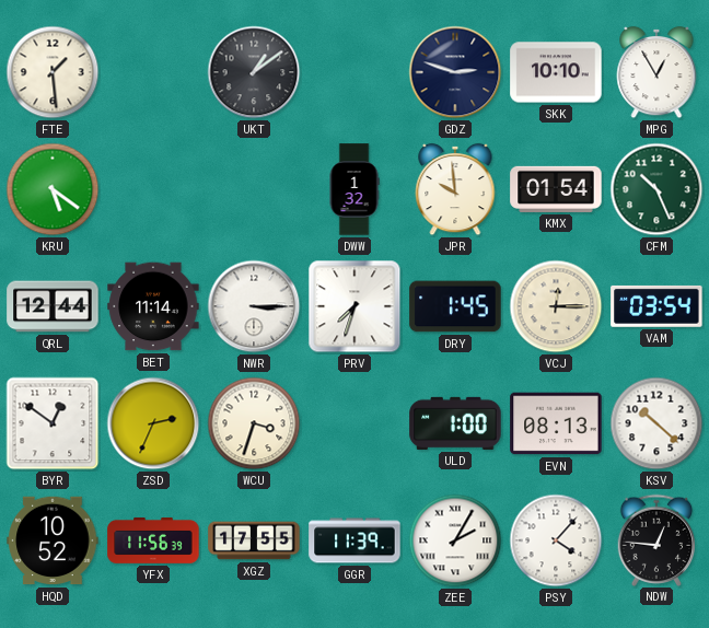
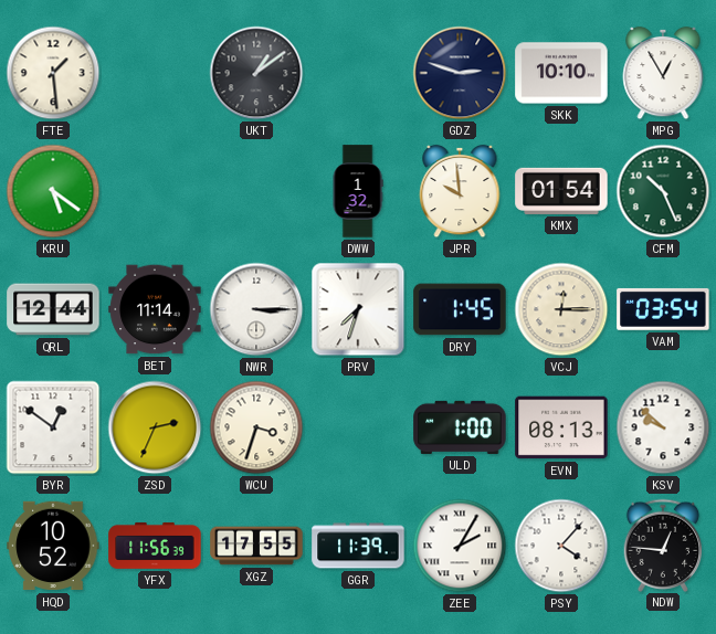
KSV: 10:22 -> 9:52
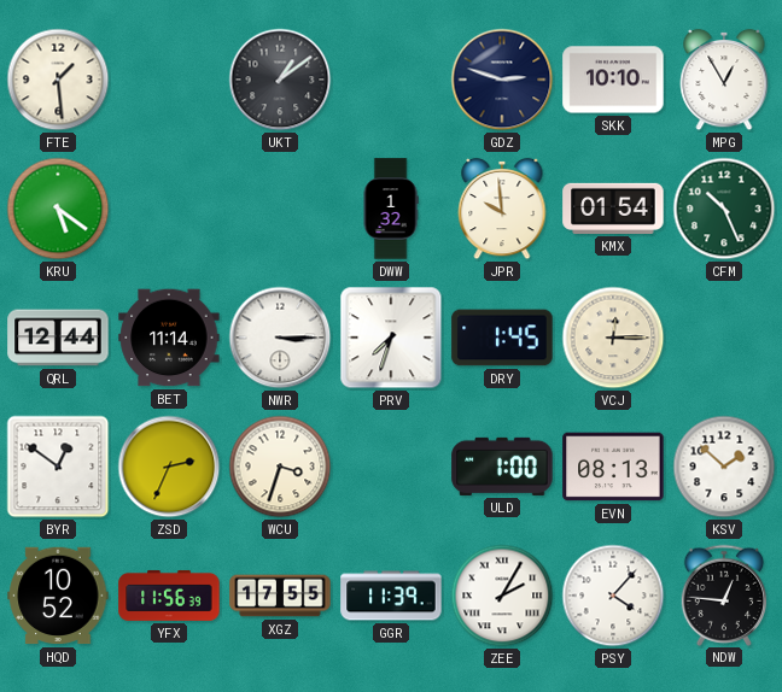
VAM: 03:54 -> none
KSV: 9:52 -> 1:52
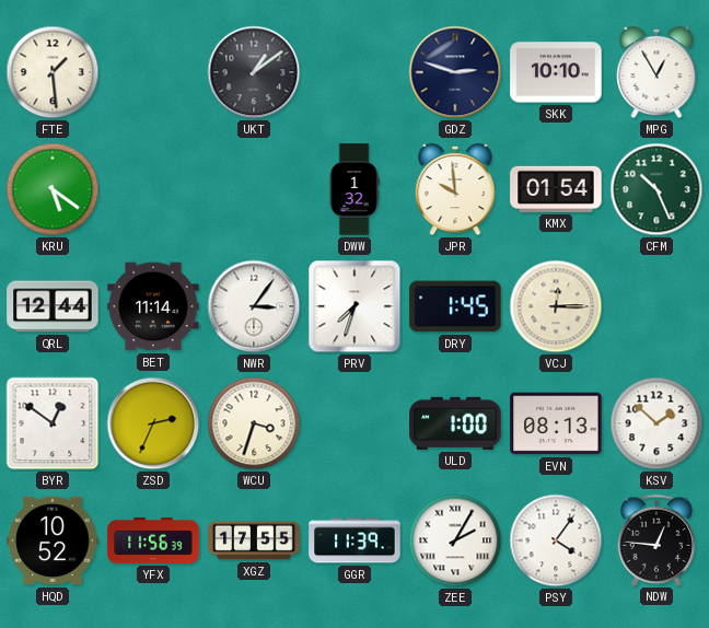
NWR: 3:15 -> 3:06
PSY: 4:07 -> 4:06
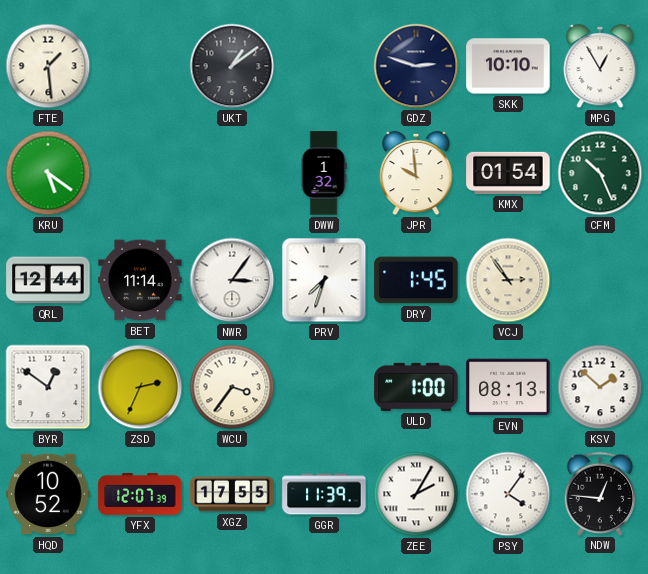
VCJ: 12:15 -> 2:54
WCU: 3:33 -> 3:36
YFX: 11:56 -> 12:07
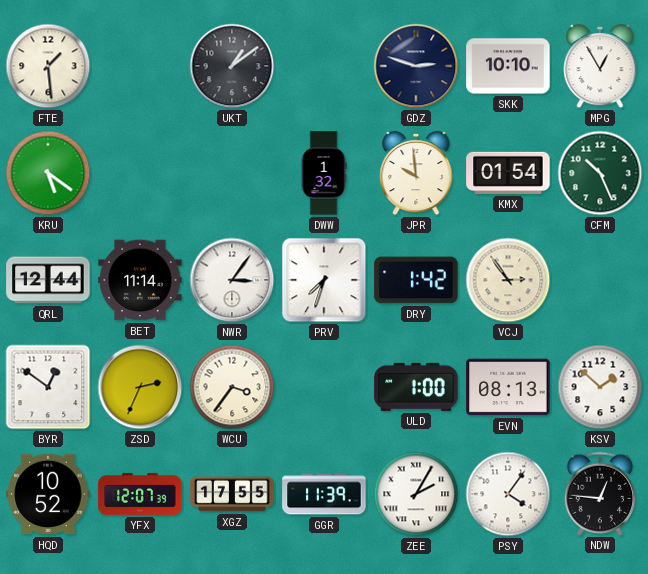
DRY: 1:45 -> 1:42
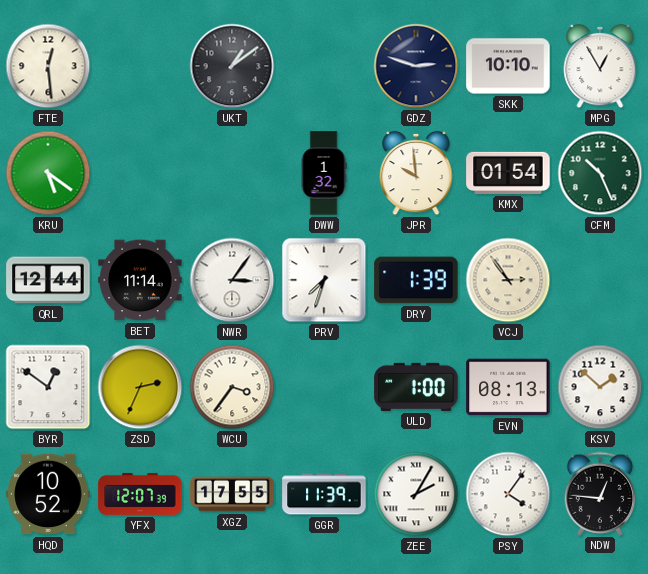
FTE: 1:29 -> 12:29
DRY: 1:42 -> 1:39
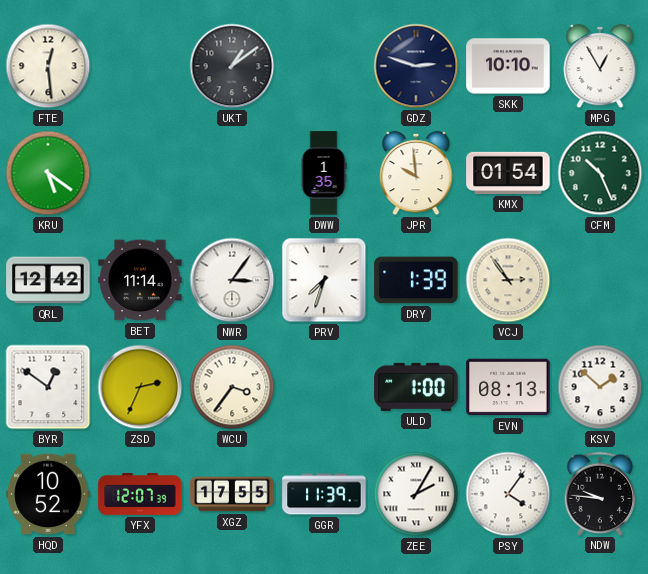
DWW: 1:32 -> 1:35
QRL: 12:44 -> 12:42
NDW: 12:46 -> 9:46
